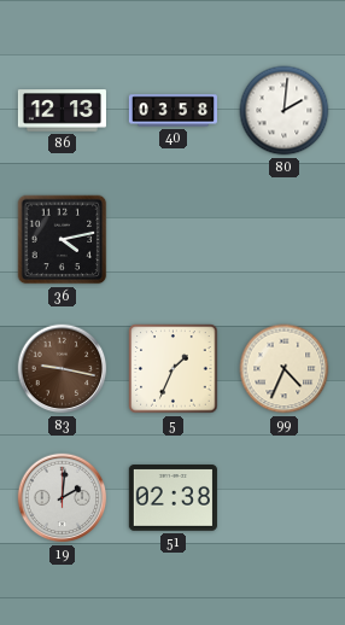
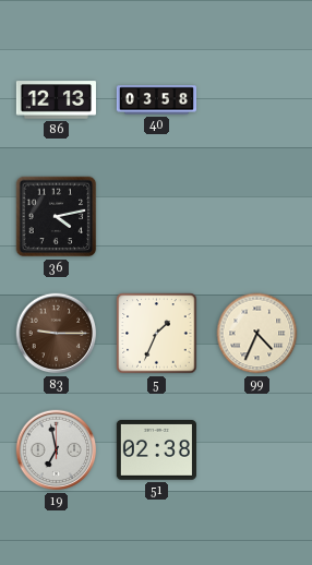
80: 2:01 -> none
83: 9:17 -> 9:15
19: 2:01 -> 6:58
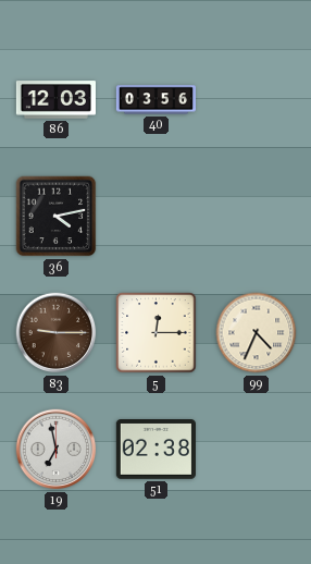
86: 12:13 -> 12:03
40: 03:58 -> 03:56
5: 1:34 -> 12:15
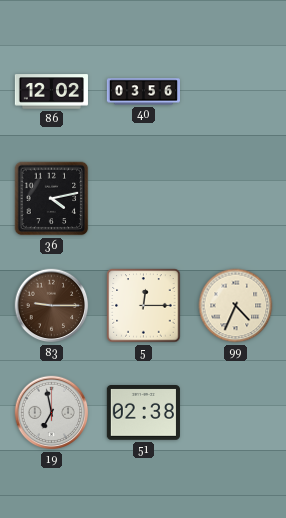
86: 12:03 -> 12:02
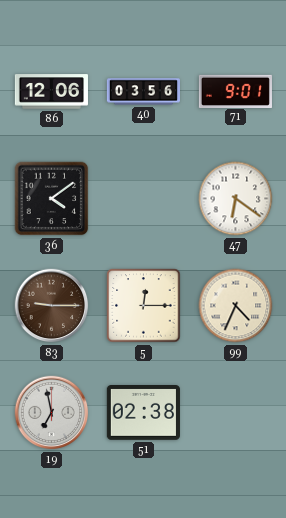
86: 12:02 -> 12:06
71: none -> 9:01
36: 4:13 -> 4:09
47: none -> 6:21
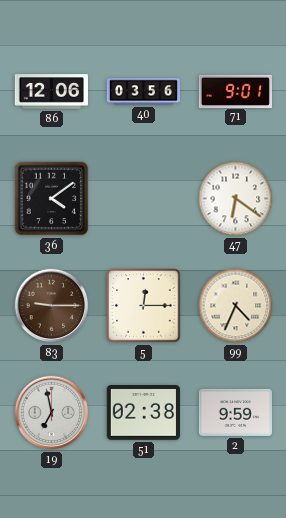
2: none -> 9:59
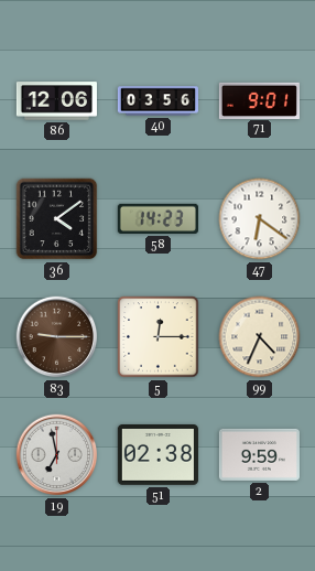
58: none -> 14:23
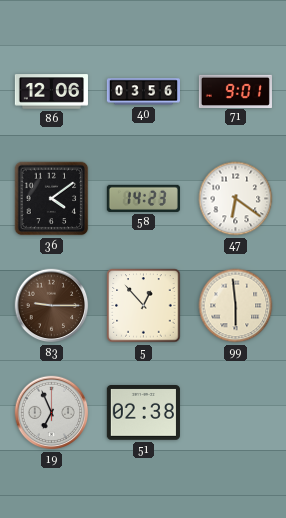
5: 12:15 -> 12:53
99: 4:34 -> 5:59
19: 6:58 -> 6:56
2: 9:59 -> none
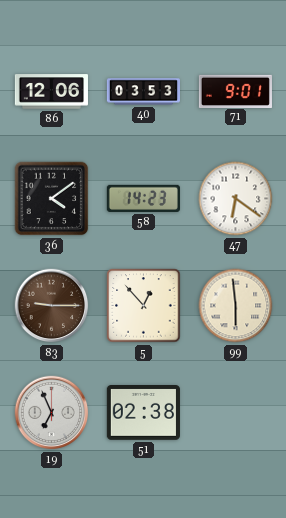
40: 03:56 -> 03:53
